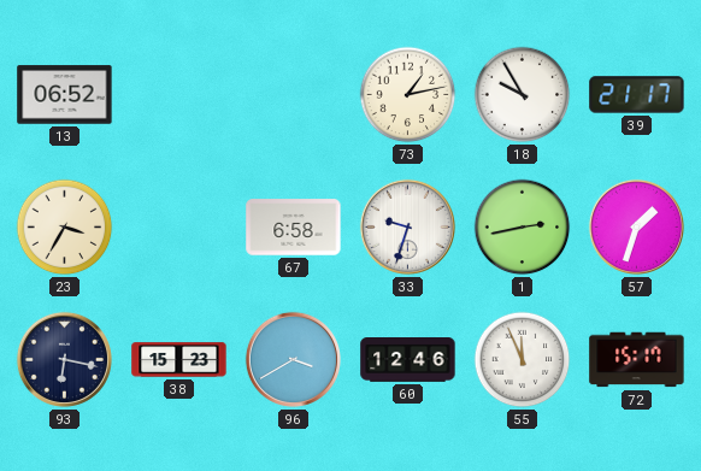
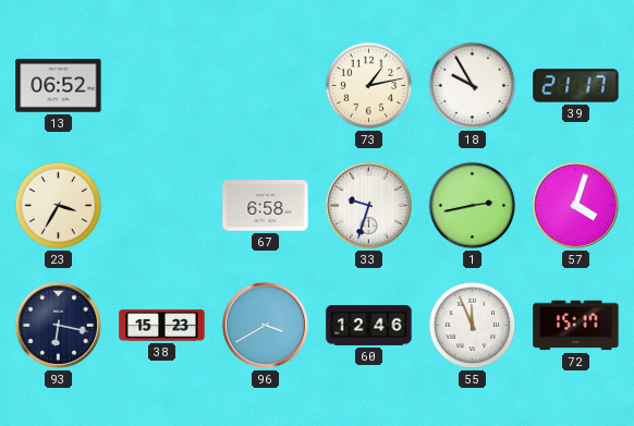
57: 1:33 -> 4:03
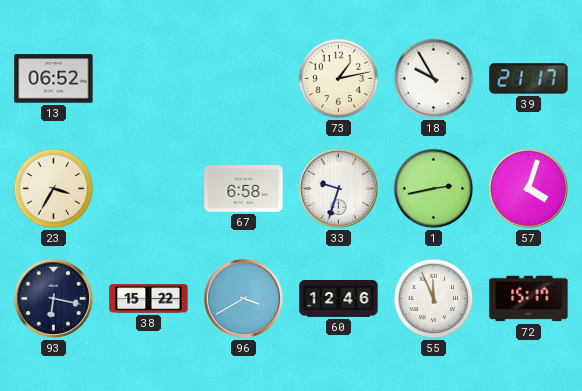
38: 15:23 -> 15:22
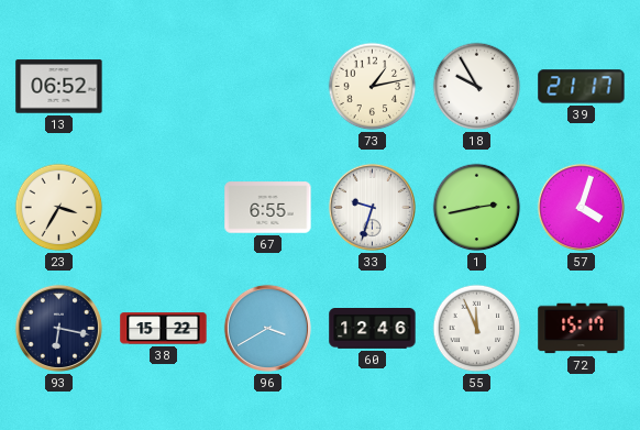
67: 6:58 -> 6:55
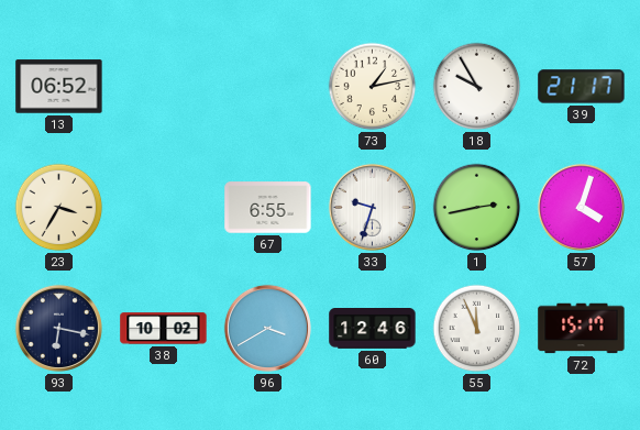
38: 15:22 -> 10:02
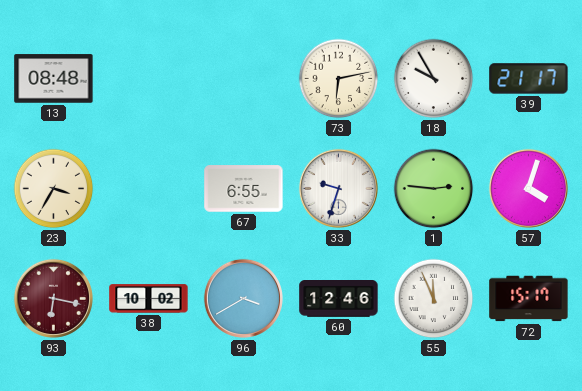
13: 06:52 -> 08:48
73: 1:13 -> 6:13
1: 2:43 -> 2:46
93 dial: navy -> burgundy
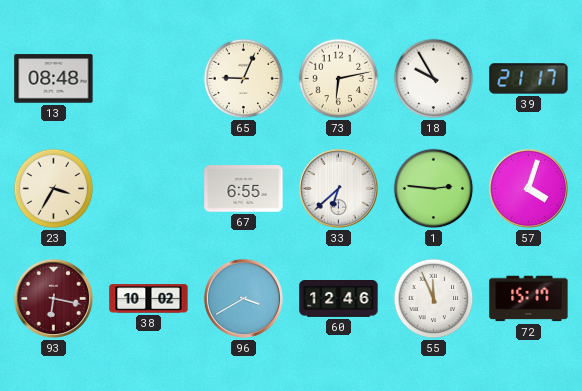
65: none -> 9:04
33: 9:33 -> 6:38
